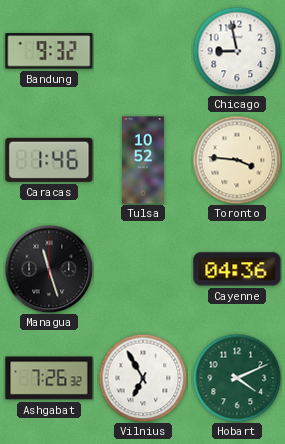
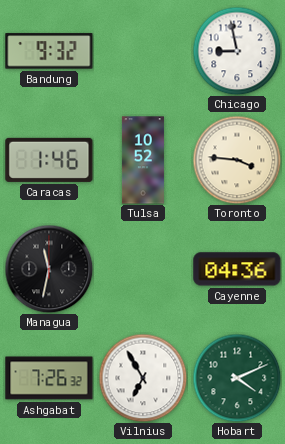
Managua: 11:27 -> 11:32
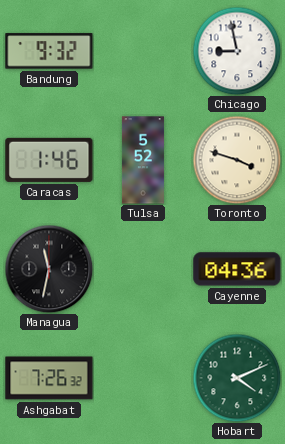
Tulsa: 10:52 -> 5:52
Toronto: 3:46 -> 3:48
Vilnius: 6:55 -> none
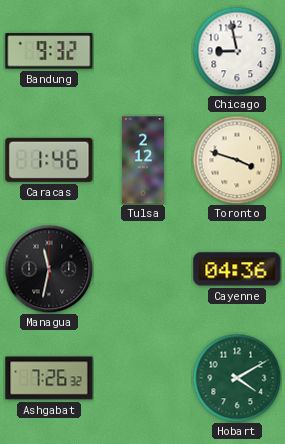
Tulsa: 5:52 -> 2:12
Hobart: 4:11 -> 4:10
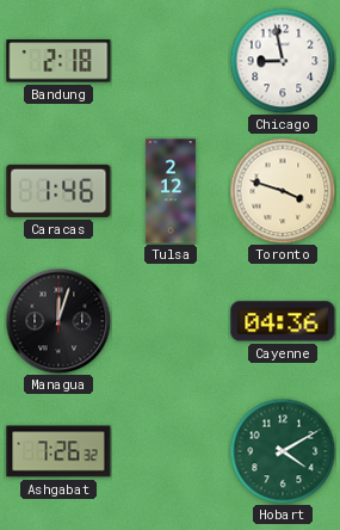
Bandung: 9:32 -> 2:18
Managua: 11:32 -> 12:03
